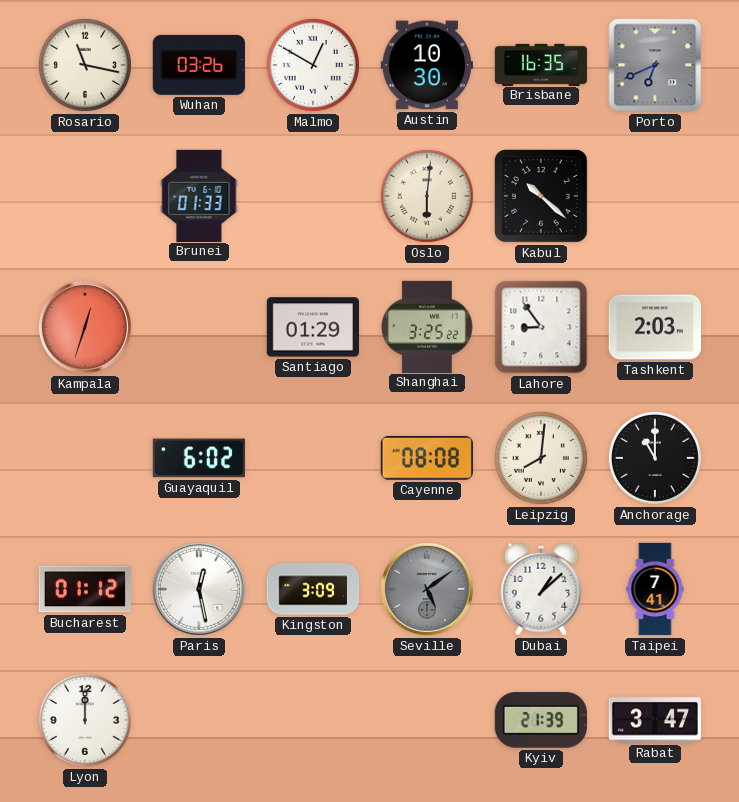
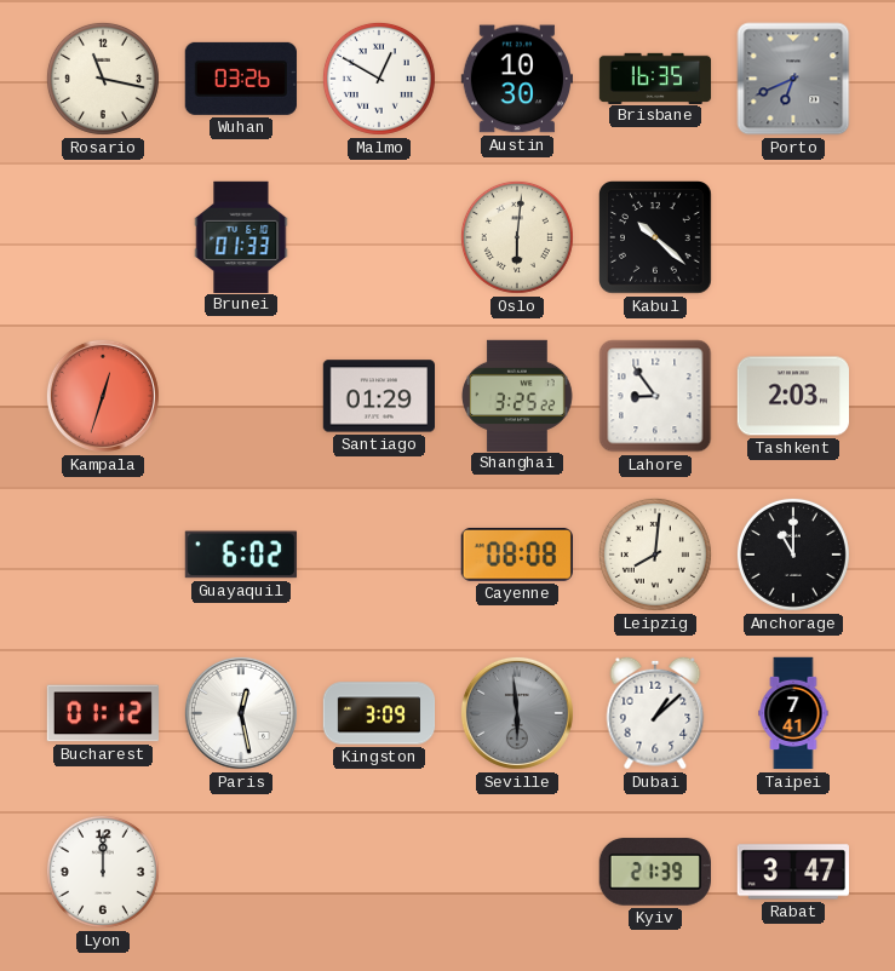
Seville: 5:09 -> 5:59
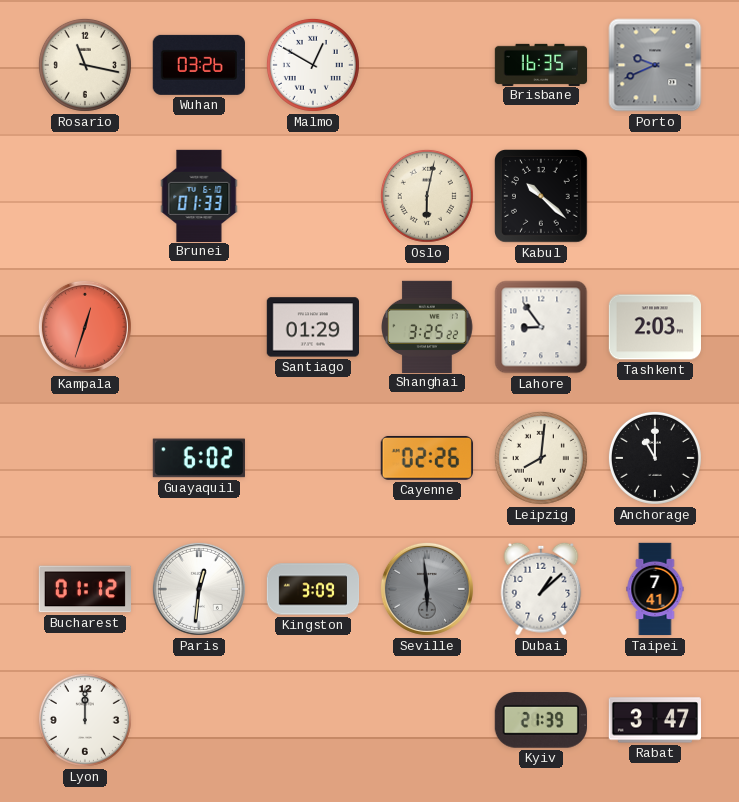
Austin: 10:30 -> none
Porto: 6:41 -> 9:41
Oslo: 6:01 -> 6:02
Cayenne: 08:08 -> 02:26
Paris: 12:28 -> 12:31
